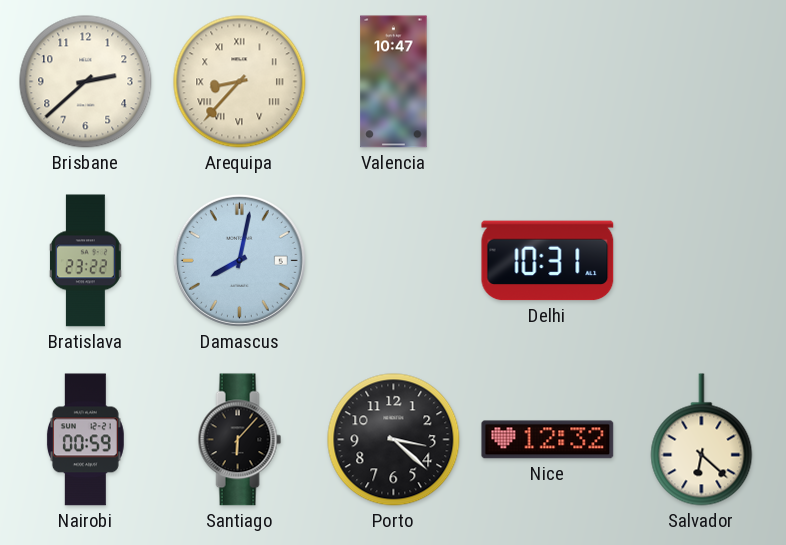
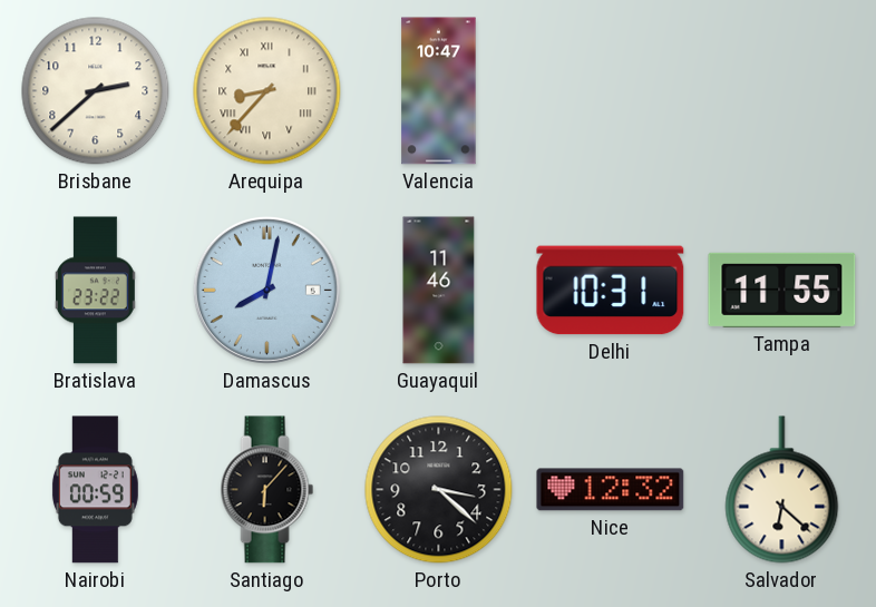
Guayaquil: none -> 11:46
Tampa: none -> 11:55
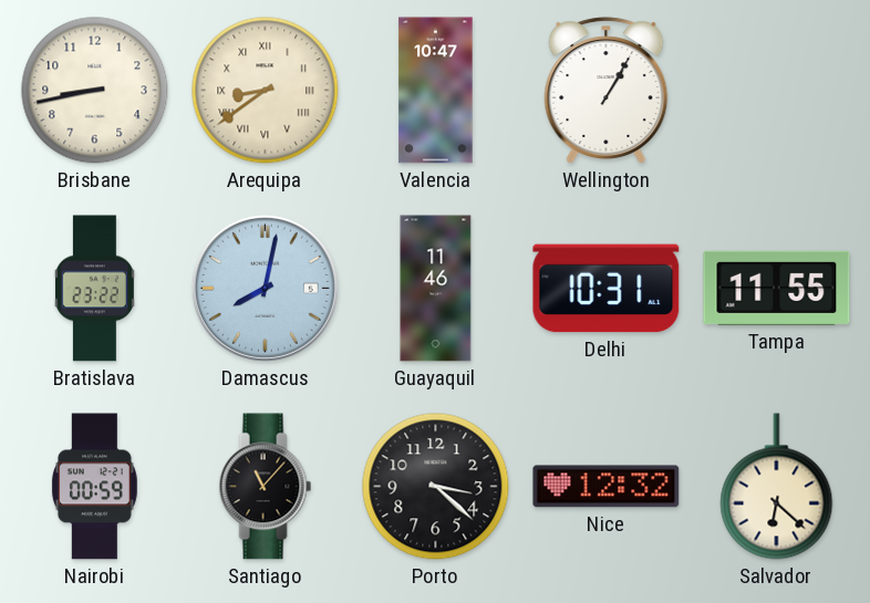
Brisbane: 2:38 -> 8:43
Arequipa: 8:37 -> 8:39
Wellington: none -> 1:05
Santiago: 6:07 -> 11:07
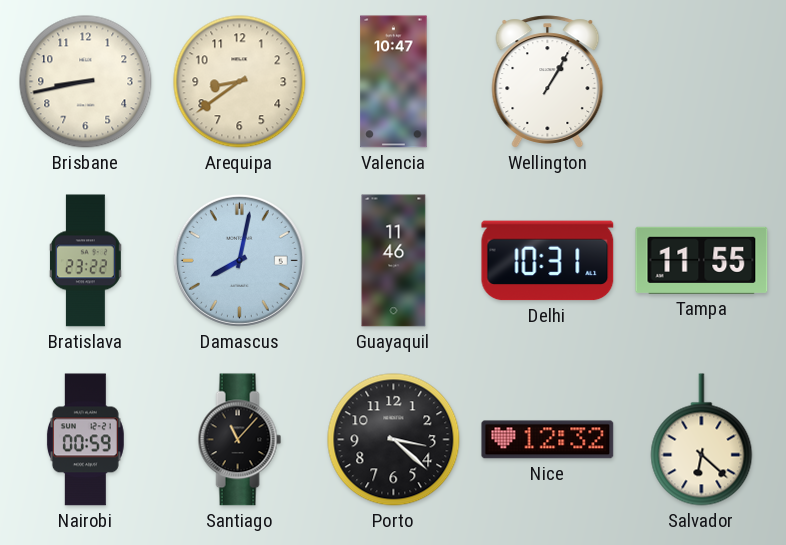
Arequipa numerals: Roman -> Arabic
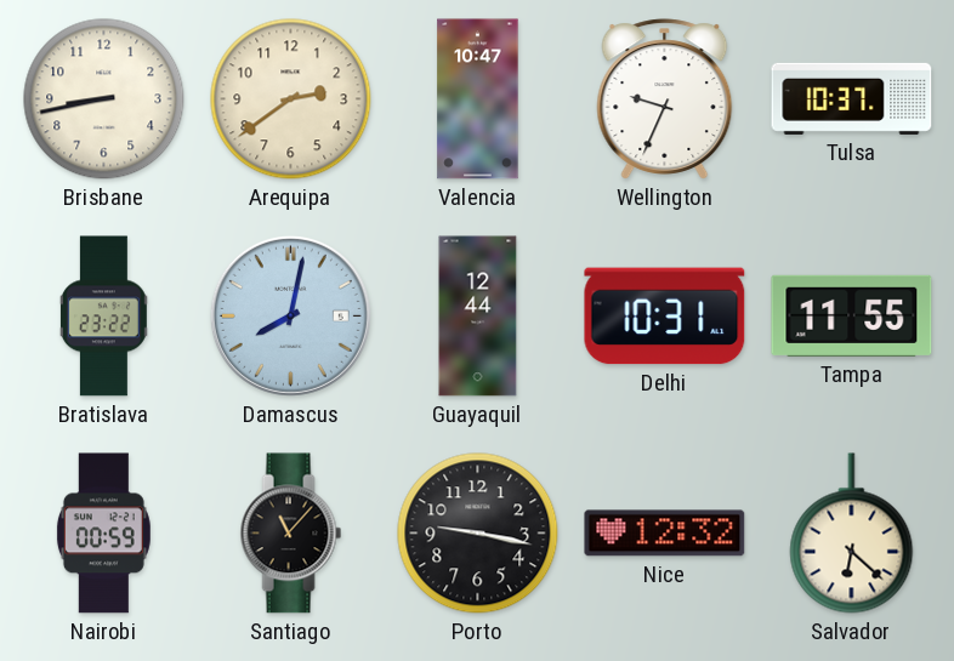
Arequipa: 8:39 -> 2:39
Wellington: 1:05 -> 9:34
Tulsa: none -> 10:37
Guayaquil: 11:46 -> 12:44
Porto: 3:22 -> 9:17
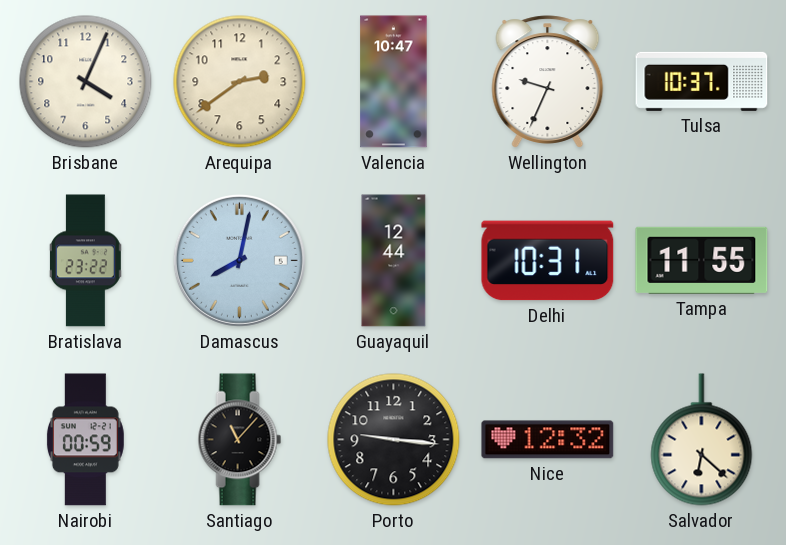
Brisbane: 8:43 -> 4:04
Porto: 9:17 -> 9:16
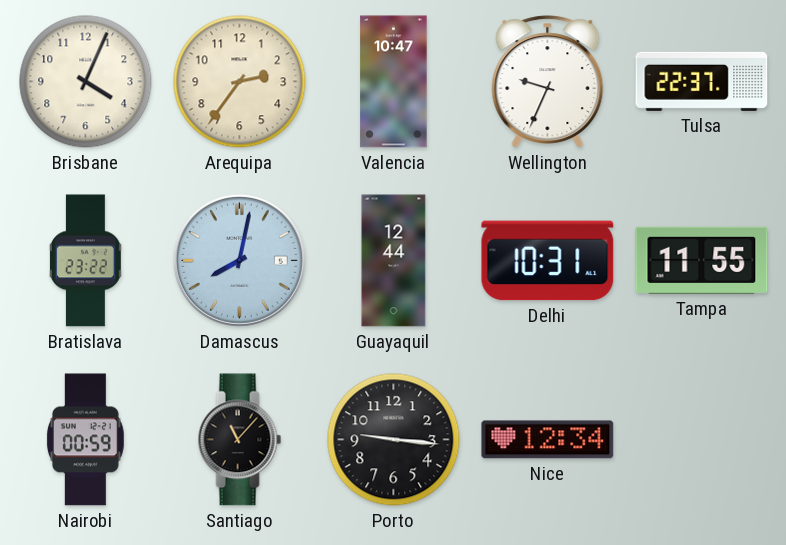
Arequipa: 2:39 -> 2:36
Tulsa: 10:37 -> 22:37
Nice: 12:32 -> 12:34
Salvador: 6:22 -> none
